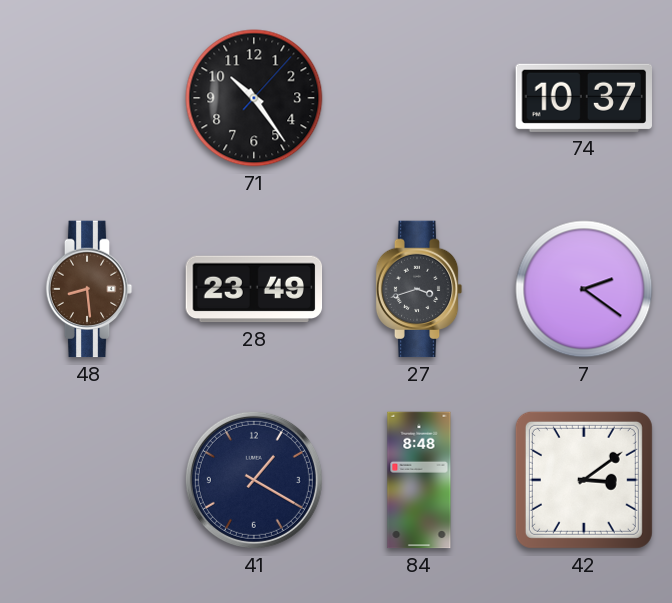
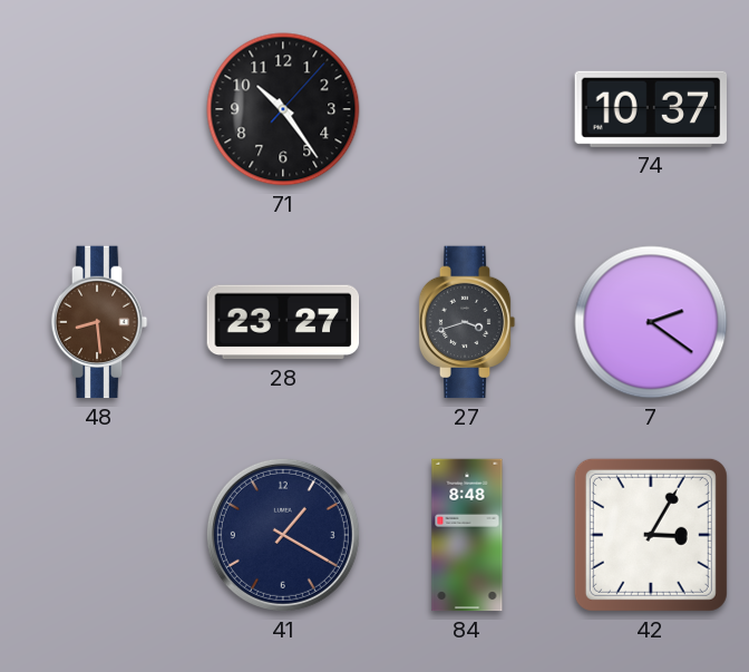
28: 23:49 -> 23:27
42: 3:09 -> 3:05
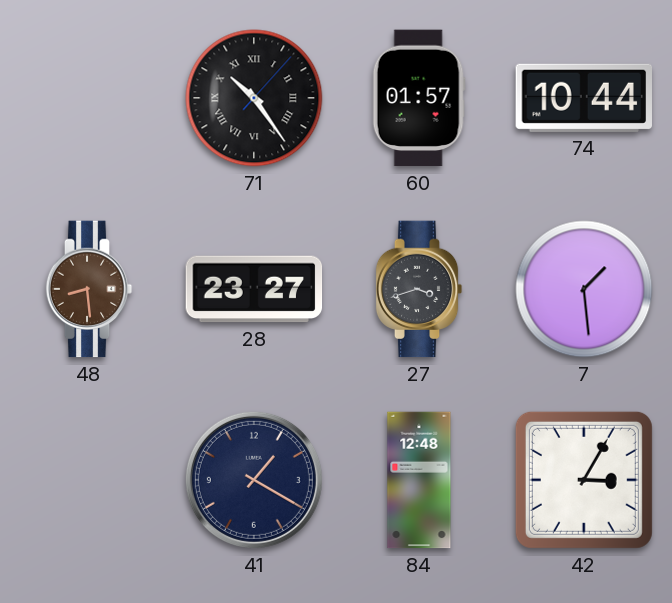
71 numerals: Arabic -> Roman
60: none -> 01:57
74: 10:37 -> 10:44
7: 2:21 -> 1:29
84: 8:48 -> 12:48
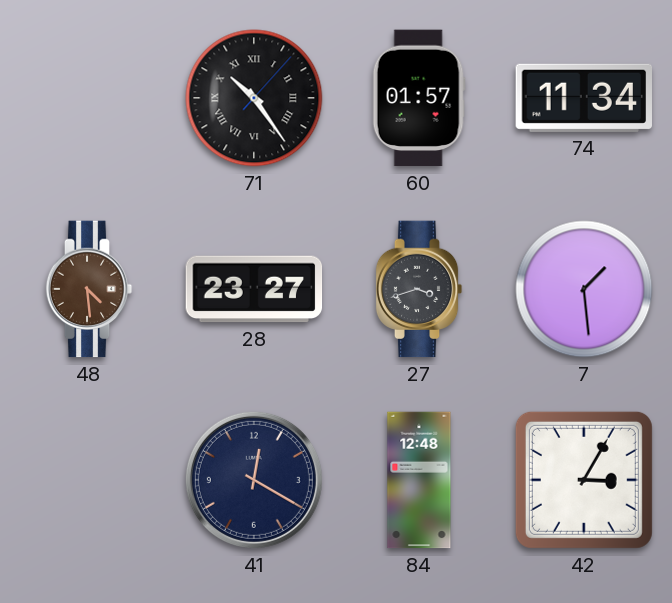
74: 10:44 -> 11:34
48: 8:29 -> 4:29
41: 1:20 -> 12:20
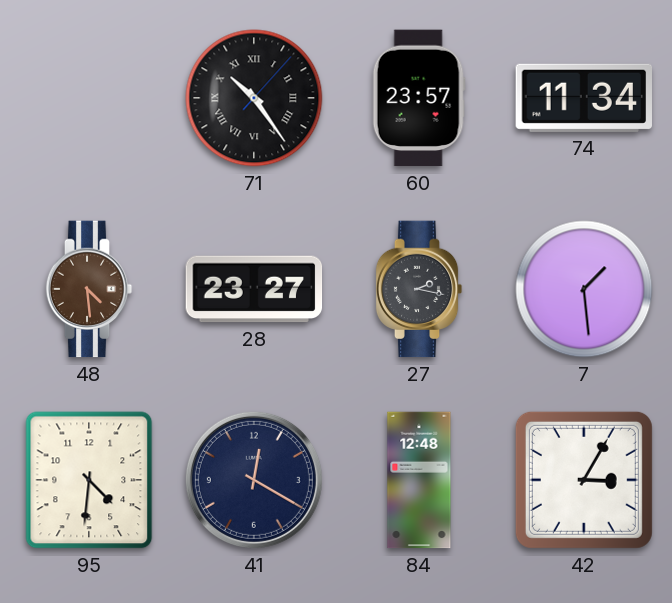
60: 01:57 -> 23:57
27: 3:42 -> 2:17
95: none -> 4:31
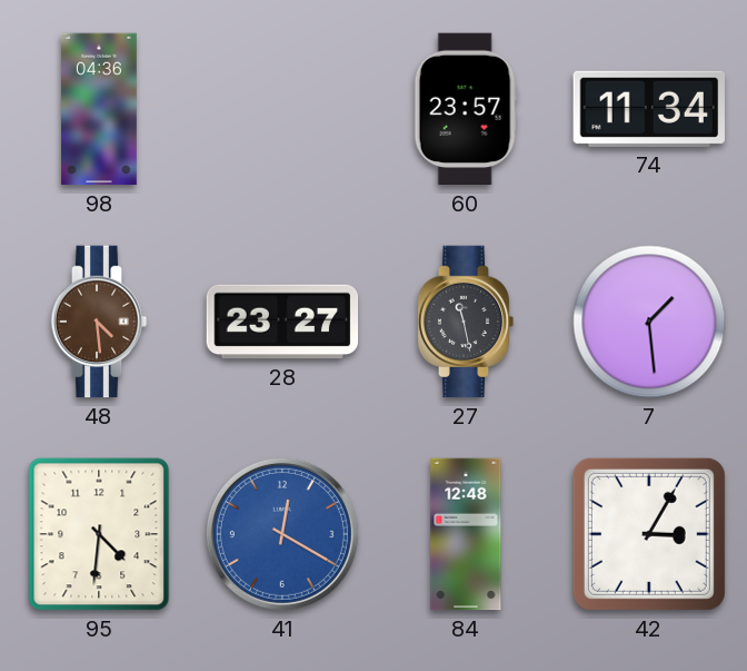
98: none -> 04:36
71: 10:24 -> none
27: 2:17 -> 11:28
41 dial: navy -> blue
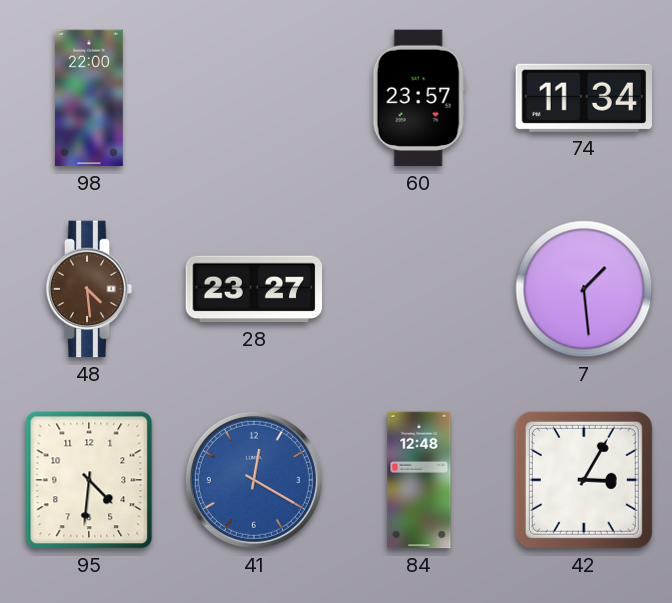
98: 04:36 -> 22:00
27: 11:28 -> none
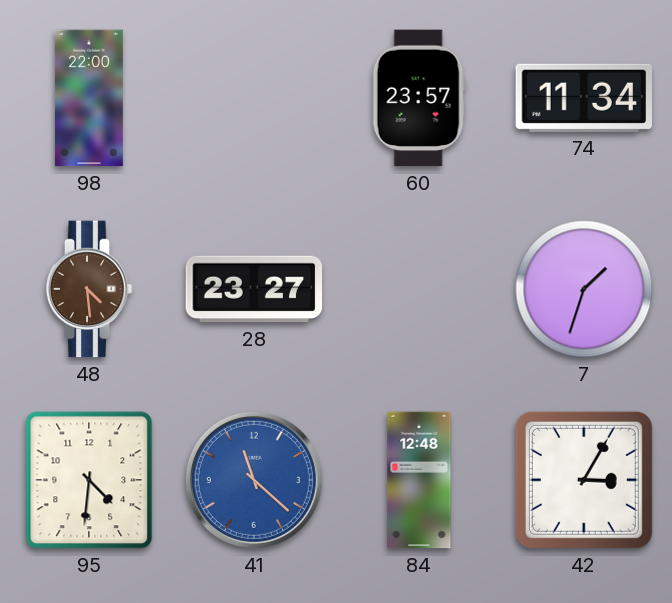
7: 1:29 -> 1:33
41: 12:20 -> 11:22
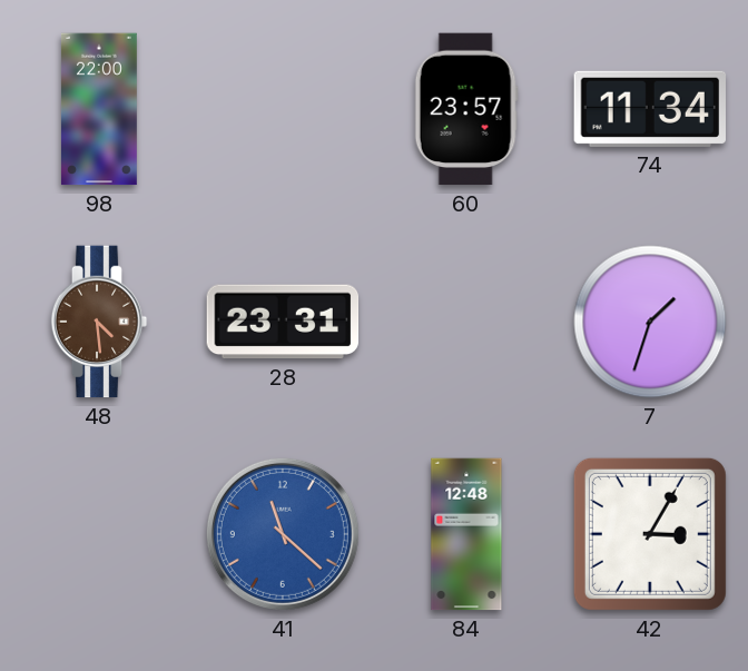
28: 23:27 -> 23:31
95: 4:31 -> none
